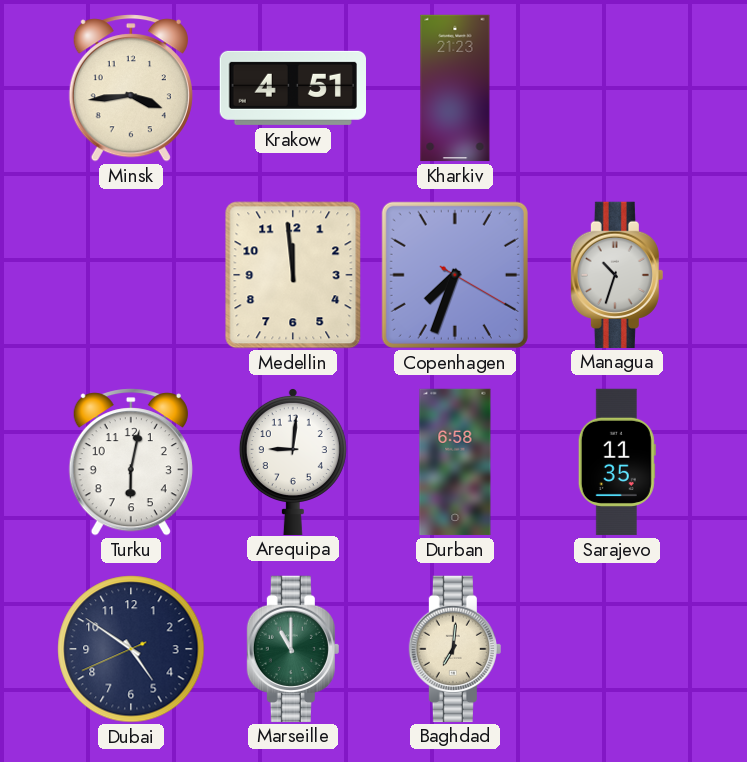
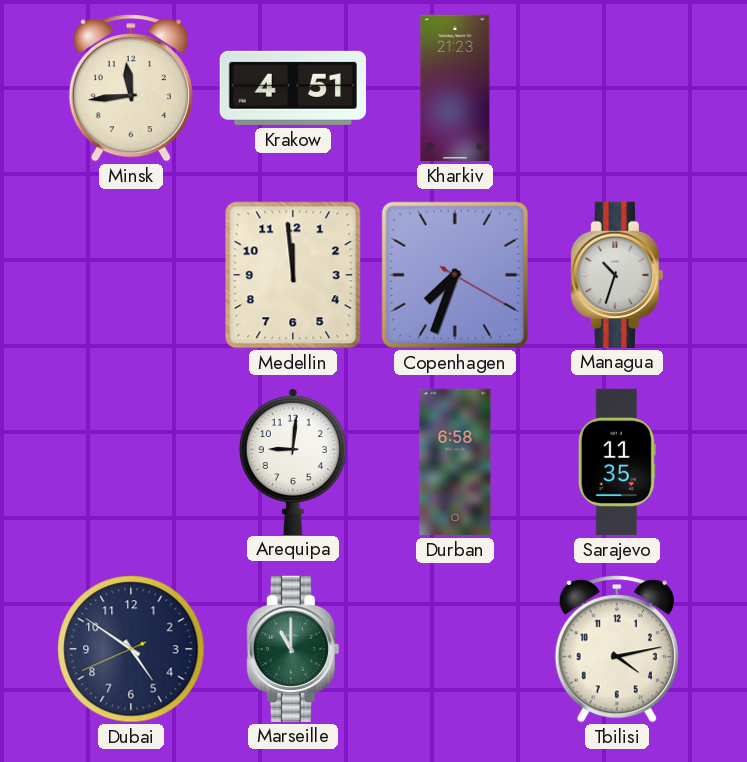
Minsk: 3:44 -> 11:44
Turku: 6:02 -> none
Baghdad: 7:01 -> none
Tbilisi: none -> 4:13
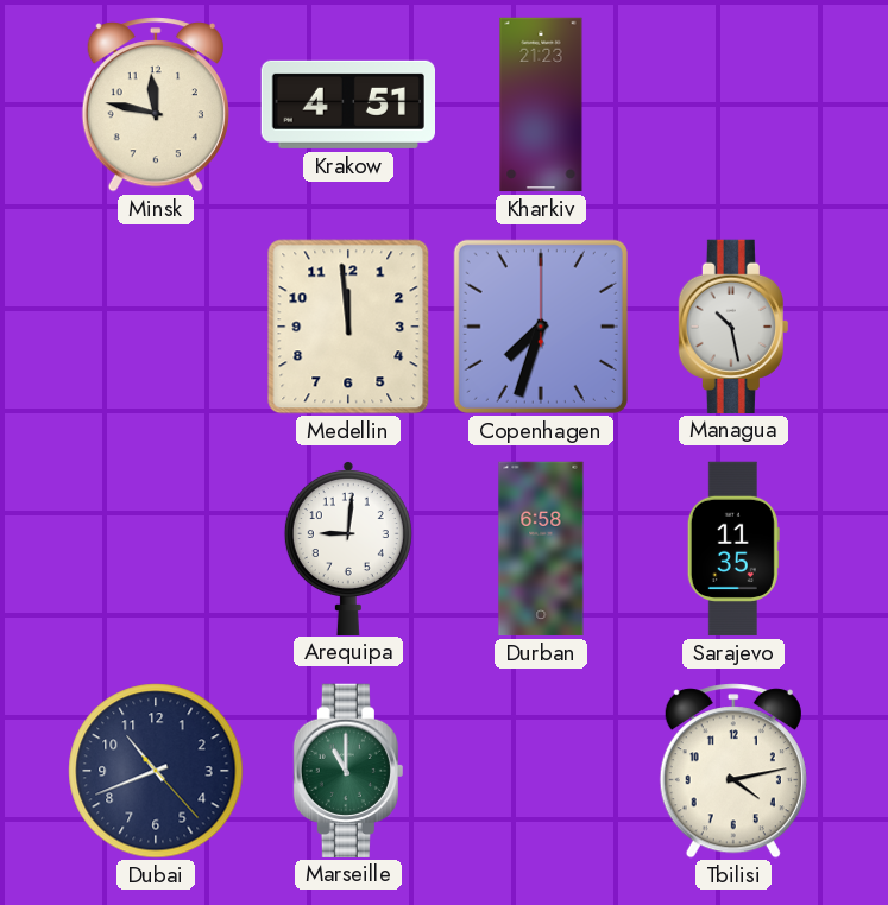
Minsk: 11:44 -> 11:47
Copenhagen: 7:33:20 -> 7:33:00
Managua: 10:33 -> 10:28
Dubai: 4:50 -> 10:41
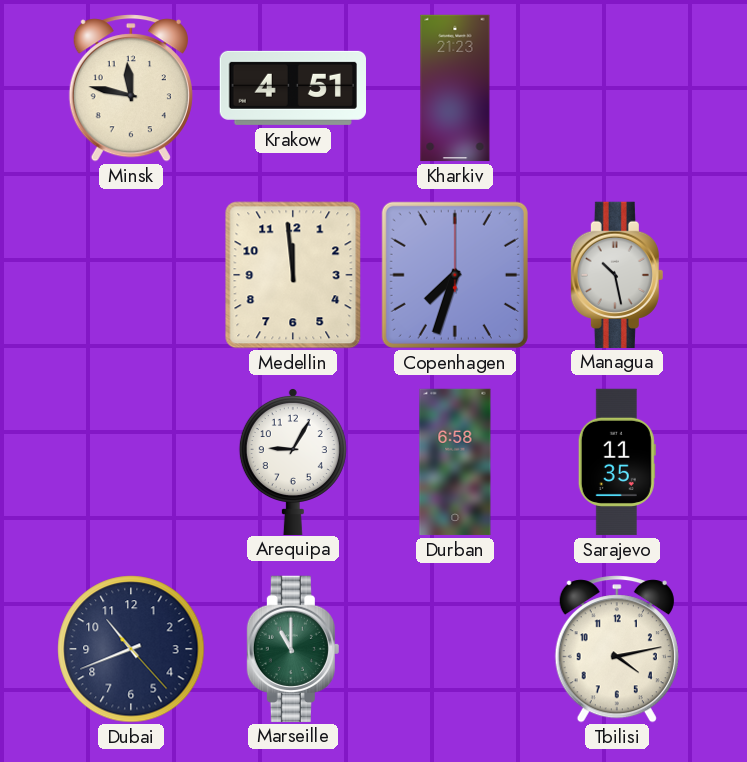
Arequipa: 9:01 -> 9:05
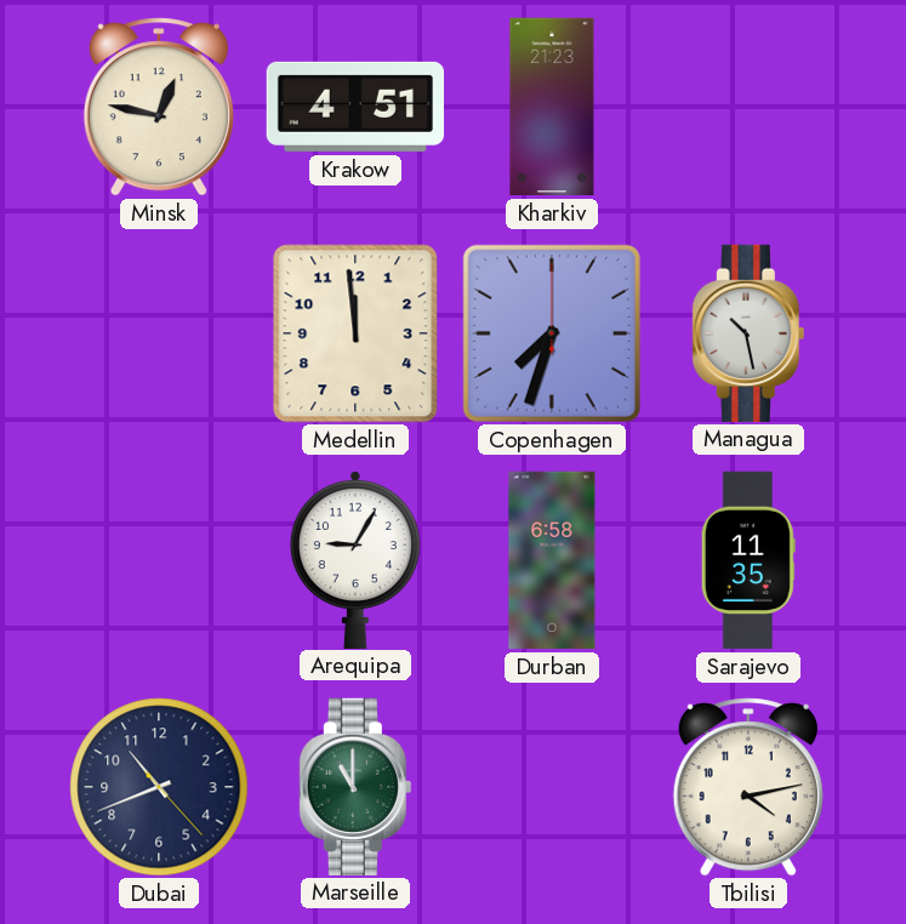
Minsk: 11:47 -> 12:47
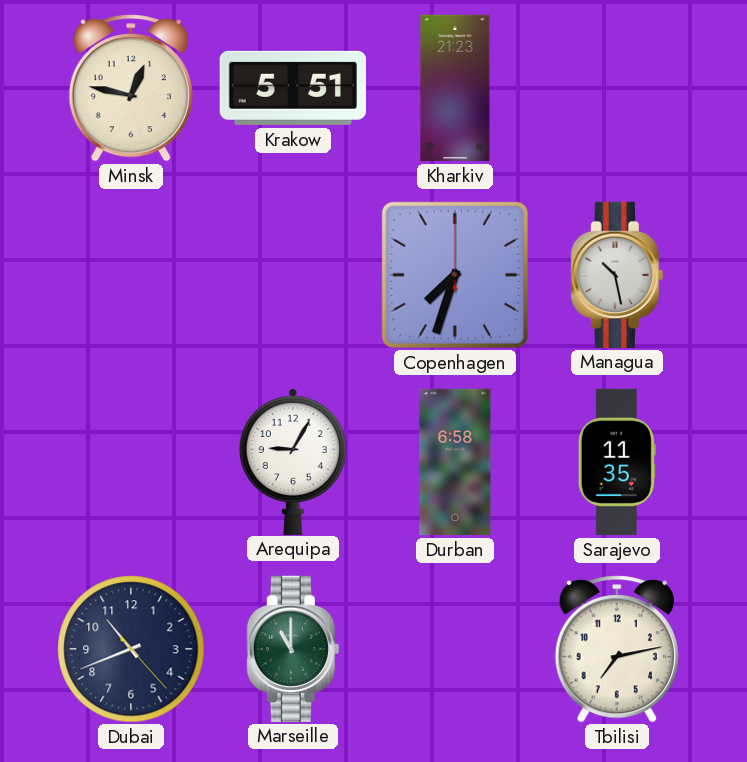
Krakow: 4:51 -> 5:51
Medellin: 11:59 -> none
Tbilisi: 4:13 -> 7:13
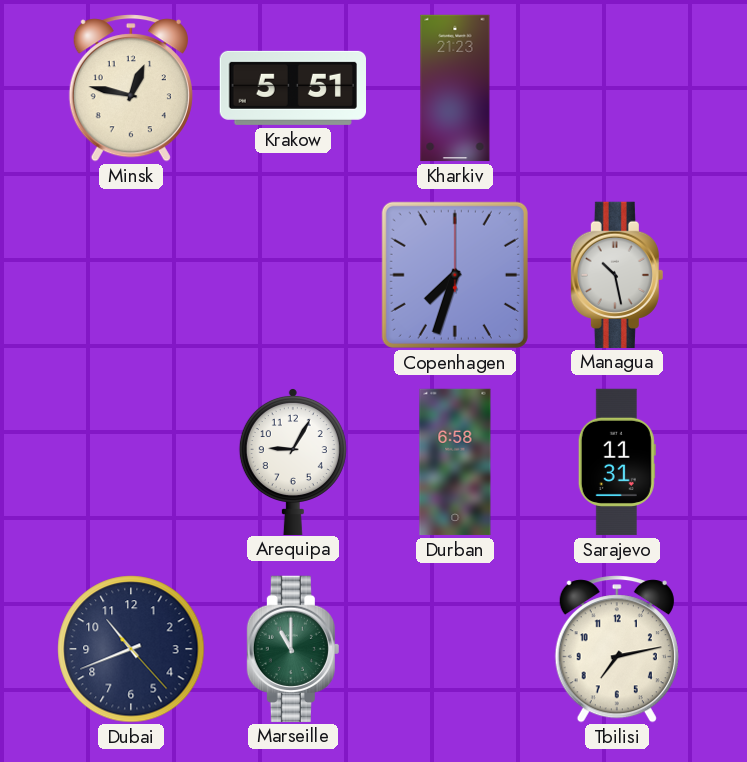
Sarajevo: 11:35 -> 11:31
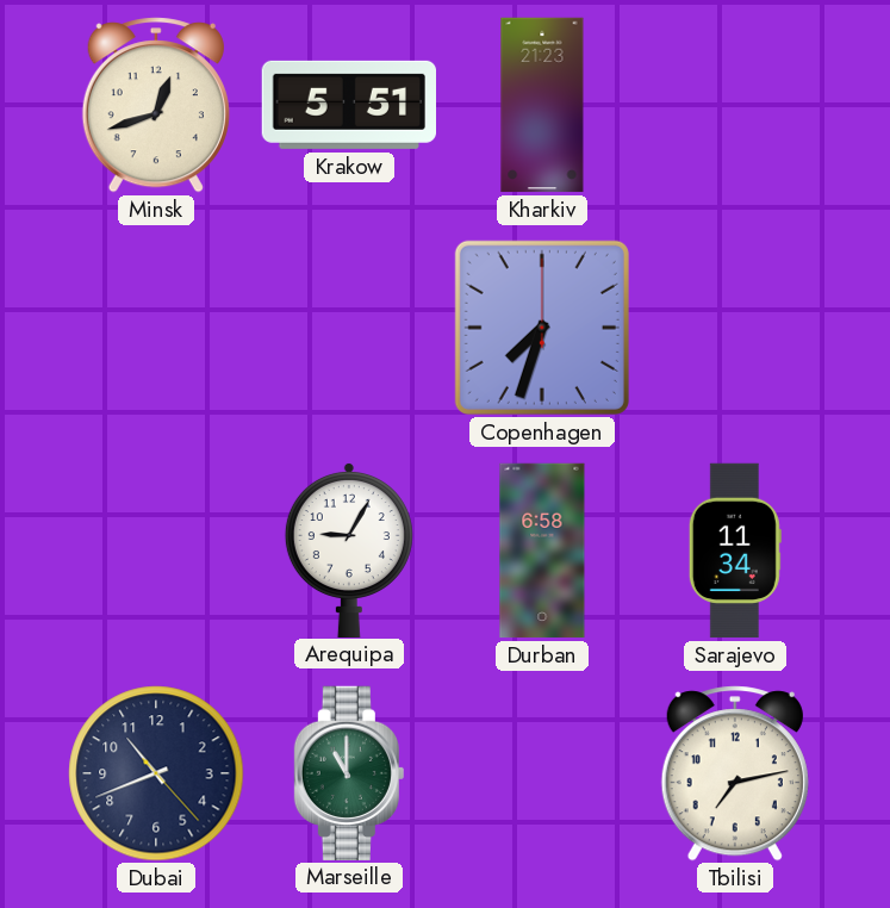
Minsk: 12:47 -> 12:42
Managua: 10:28 -> none
Sarajevo: 11:31 -> 11:34
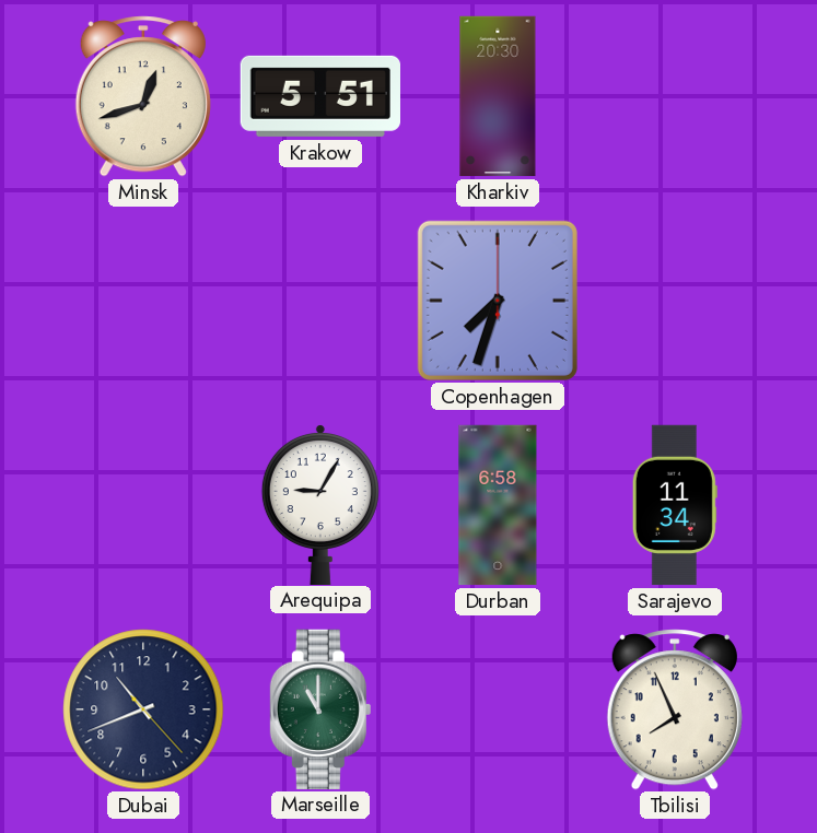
Kharkiv: 21:23 -> 20:30
Tbilisi: 7:13 -> 7:56
